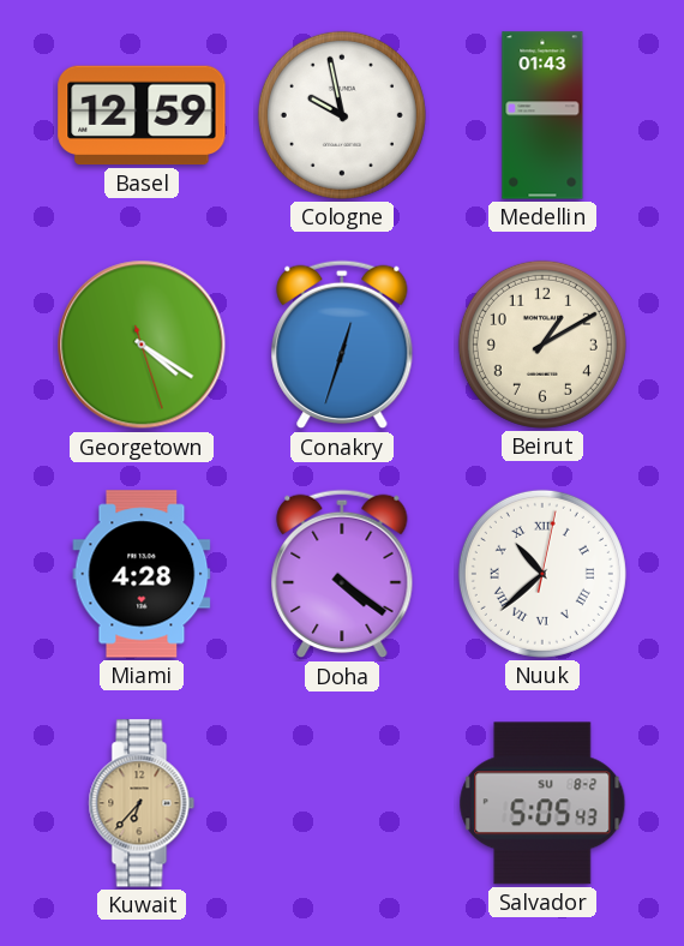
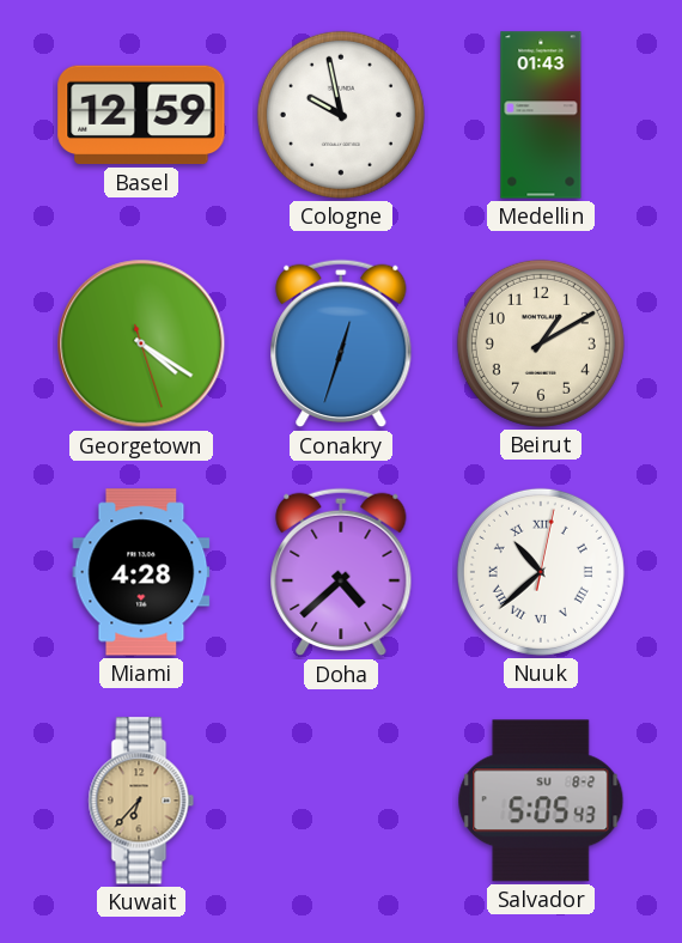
Doha: 4:21 -> 4:38
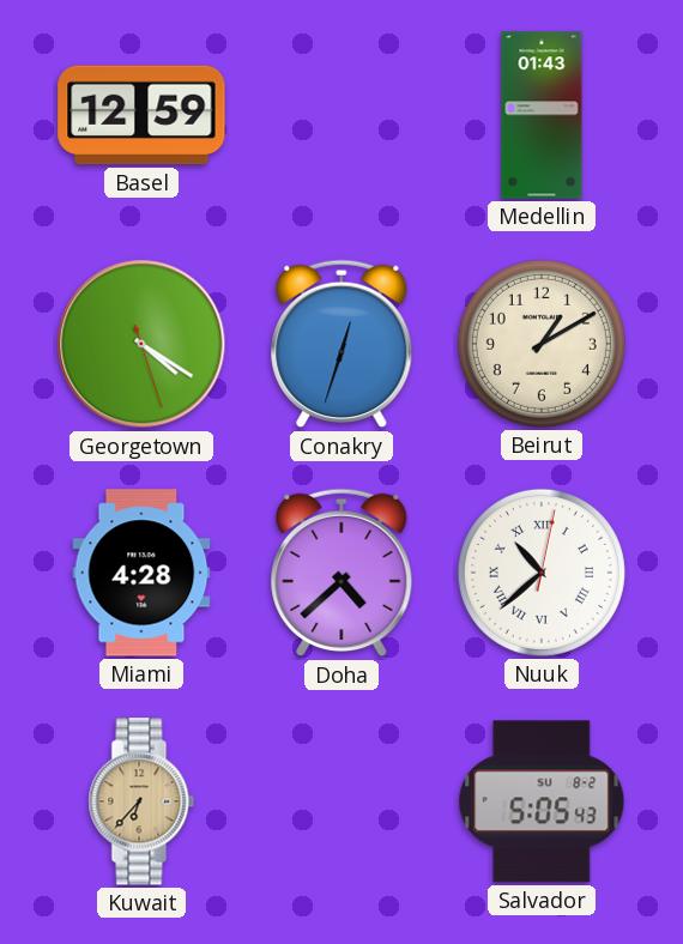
Cologne: 9:58 -> none
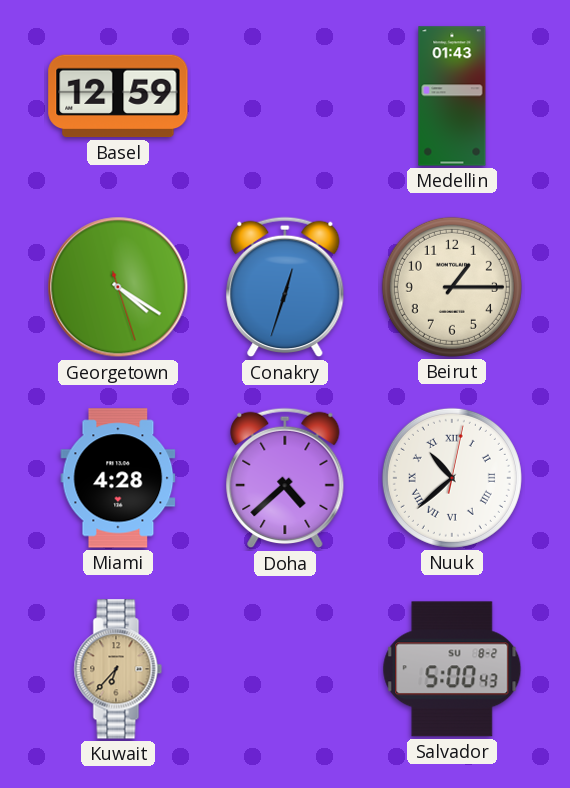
Beirut: 1:10 -> 1:15
Salvador: 5:05 -> 5:00
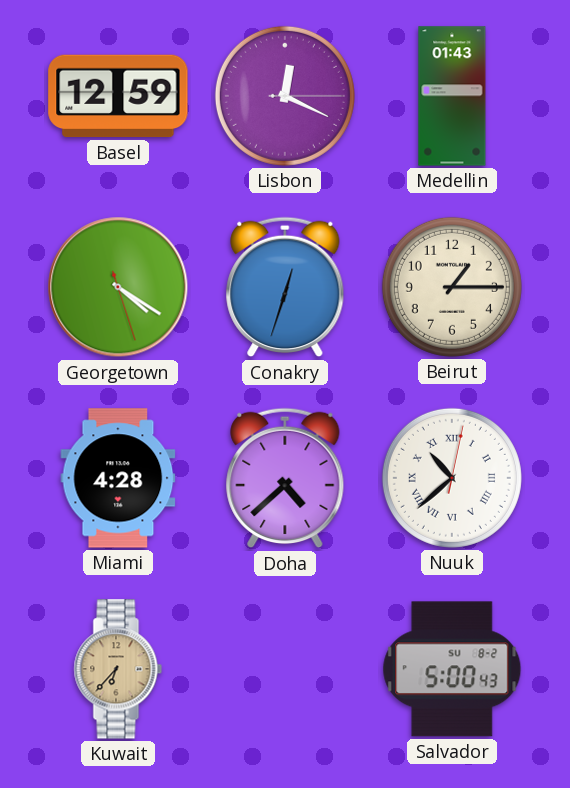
Lisbon: none -> 12:19
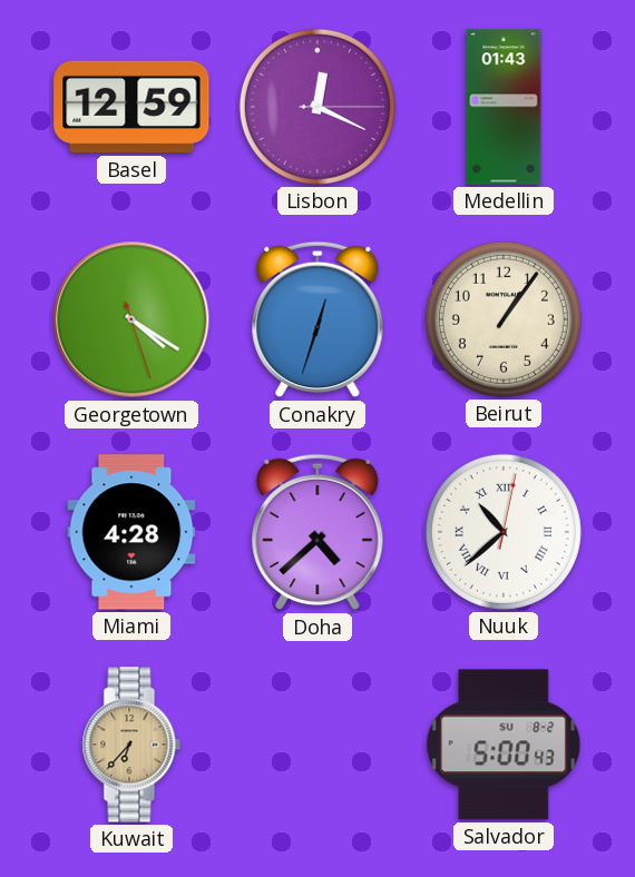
Beirut: 1:15 -> 1:06
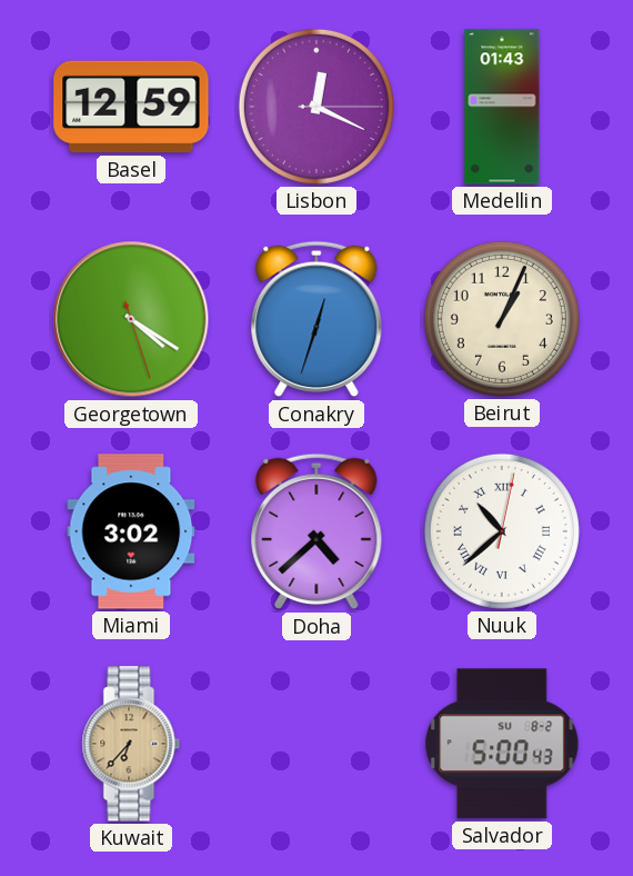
Beirut: 1:06 -> 1:04
Miami: 4:28 -> 3:02
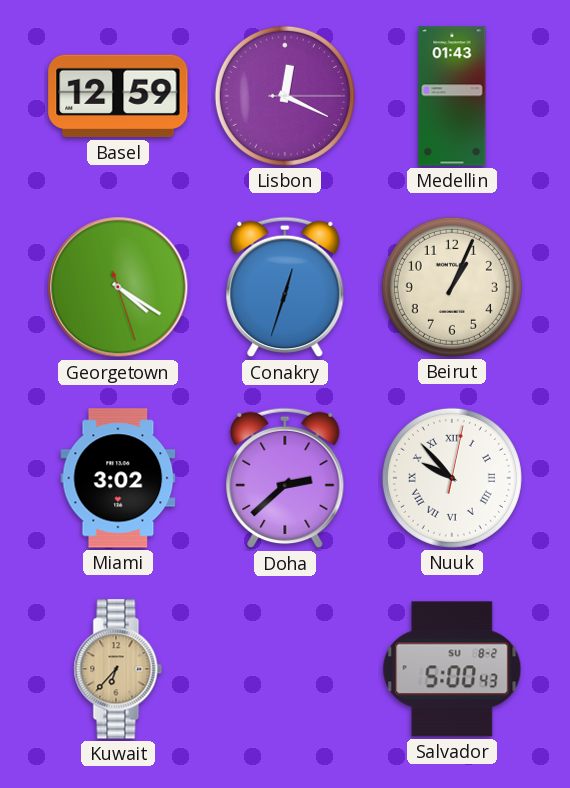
Doha: 4:38 -> 2:38
Nuuk: 10:38 -> 9:53
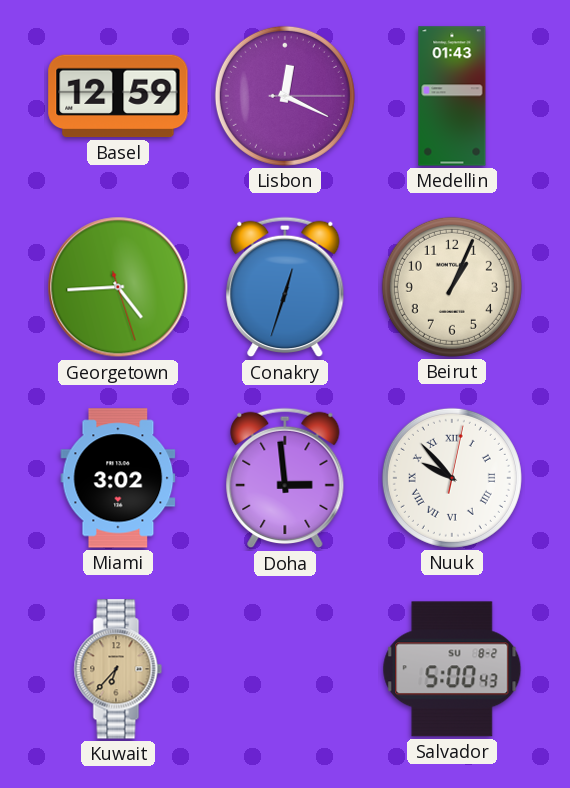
Georgetown: 4:20 -> 4:44
Doha: 2:38 -> 2:59
